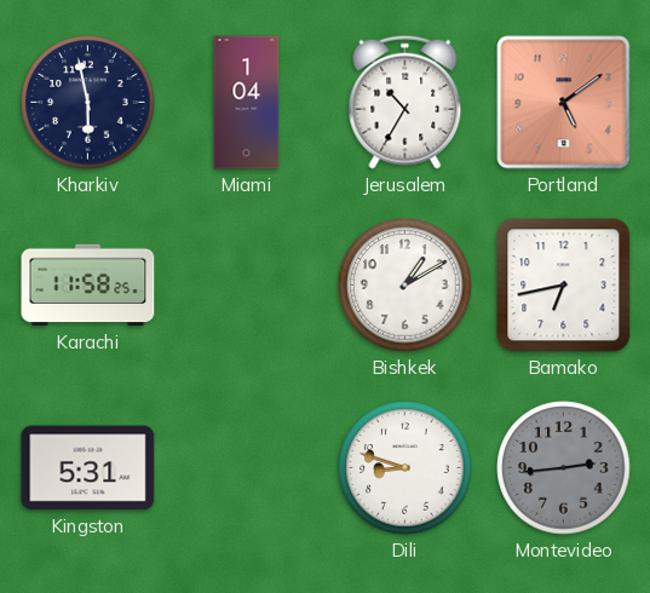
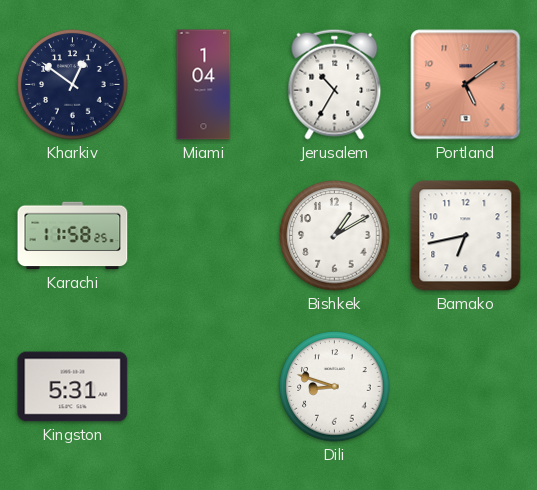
Kharkiv: 5:58 -> 12:51
Montevideo: 2:44 -> none
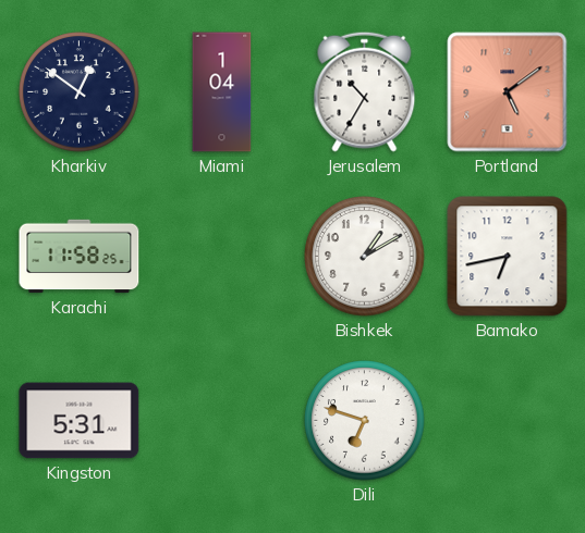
Dili: 8:48 -> 6:48
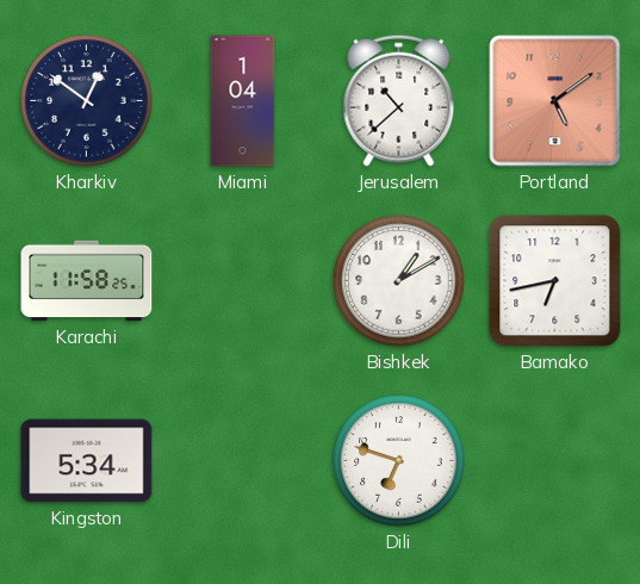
Jerusalem: 10:35 -> 10:38
Kingston: 5:31 -> 5:34
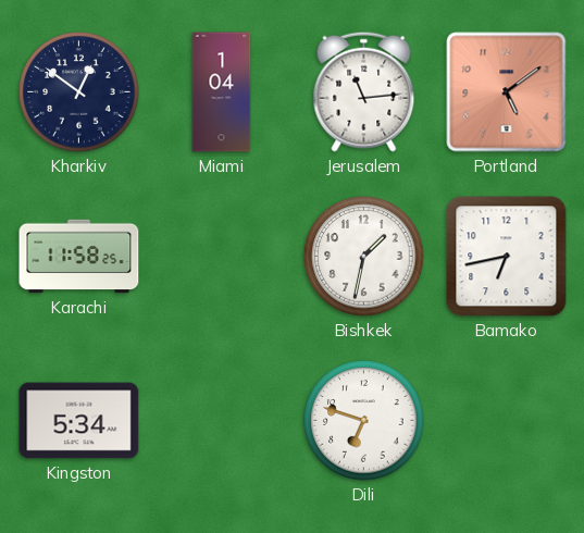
Jerusalem: 10:38 -> 11:14
Bishkek: 1:10 -> 1:32
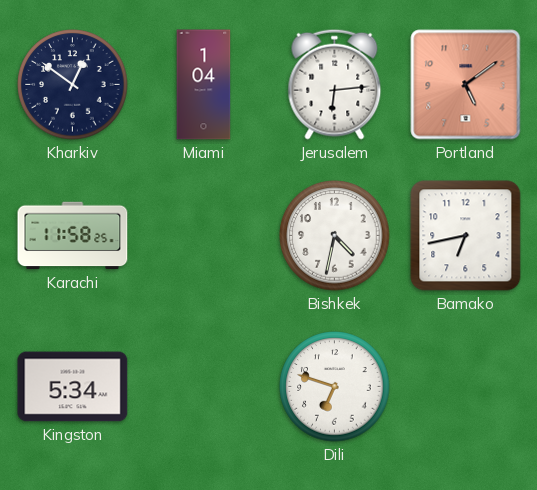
Jerusalem: 11:14 -> 6:14
Bishkek: 1:32 -> 4:32
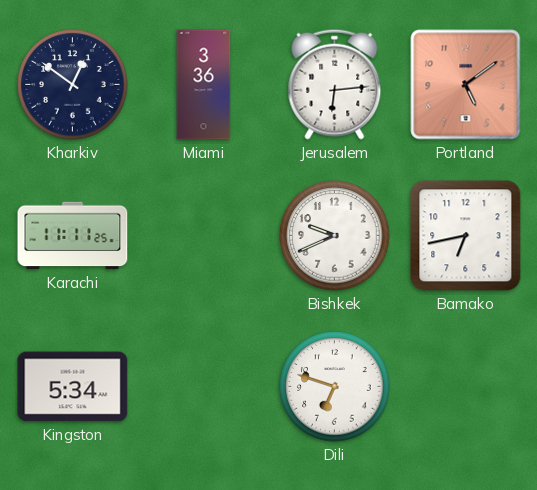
Miami: 1:04 -> 3:36
Karachi: 11:58 -> 11:11
Bishkek: 4:32 -> 9:41
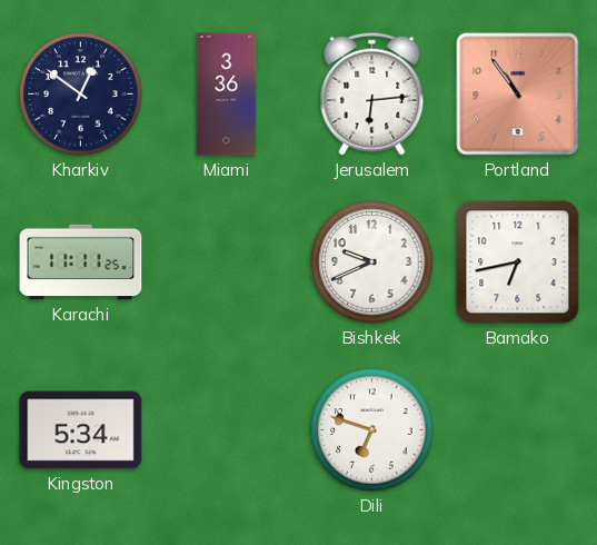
Portland: 5:09 -> 10:54
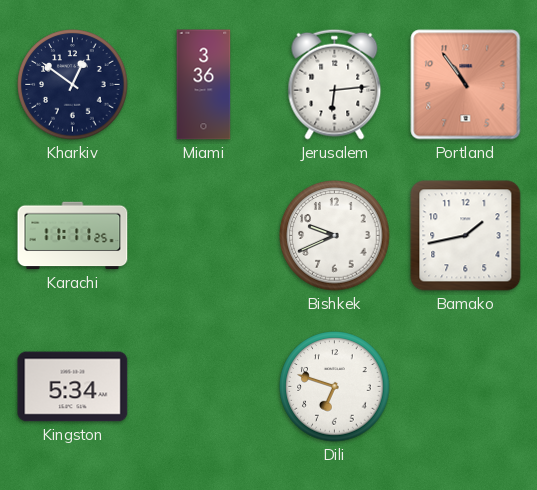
Bamako: 6:43 -> 1:43
